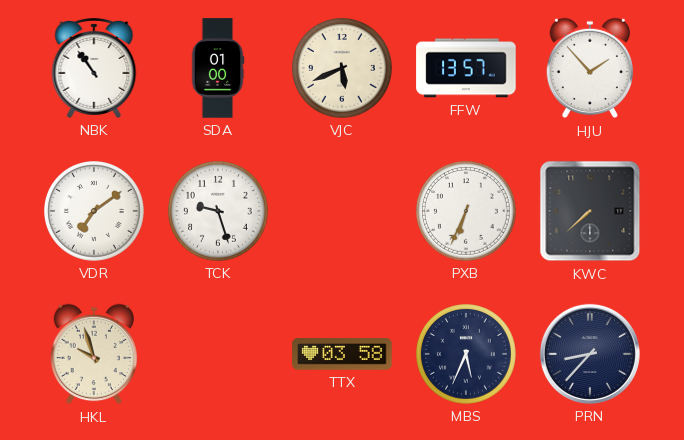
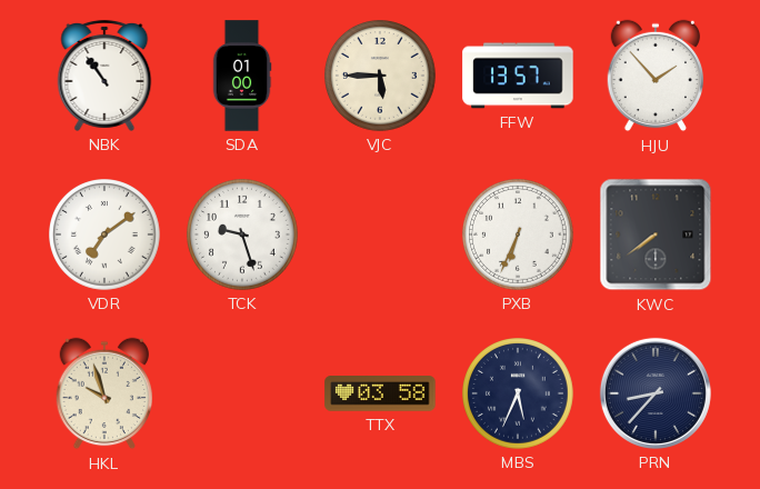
VJC: 5:41 -> 5:45
KWC: 7:38 -> 7:39
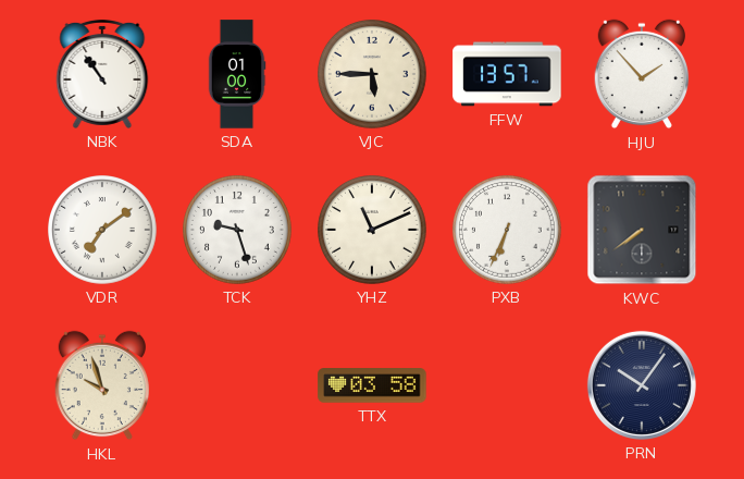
YHZ: none -> 11:11
MBS: 5:34 -> none
PRN: 8:37 -> 10:06
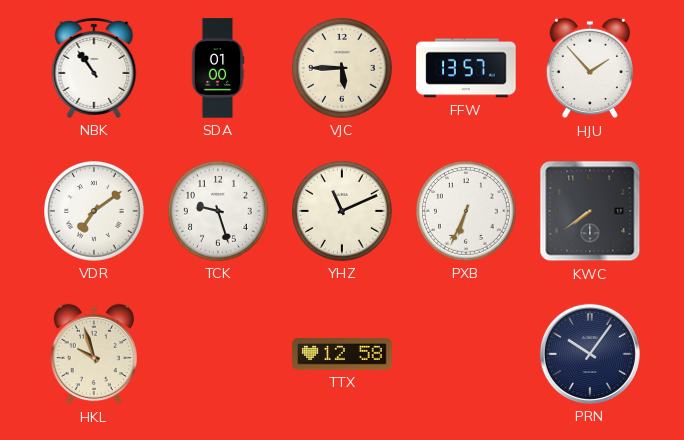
TTX: 03:58 -> 12:58
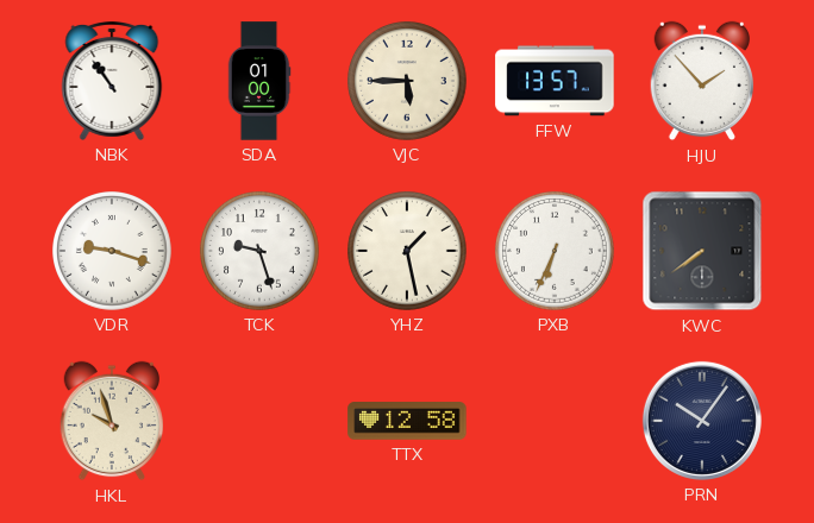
VDR: 7:09 -> 9:18
YHZ: 11:11 -> 1:28
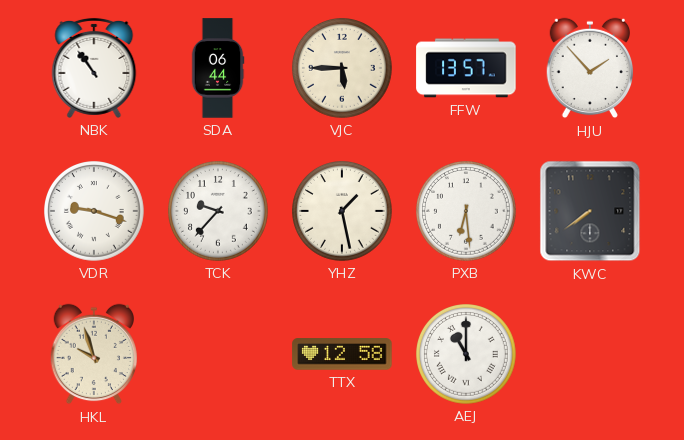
SDA: 01:00 -> 06:44
TCK: 9:27 -> 9:37
PXB: 6:34 -> 6:29
AEJ: none -> 11:00
PRN: 10:06 -> none
